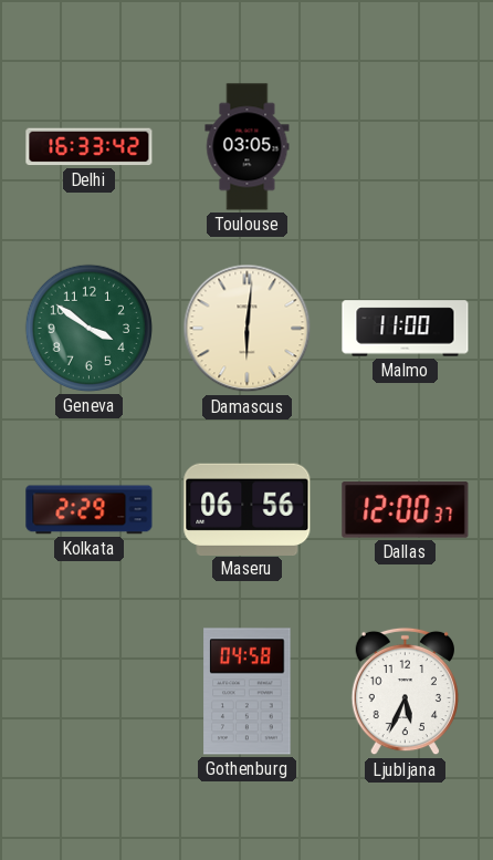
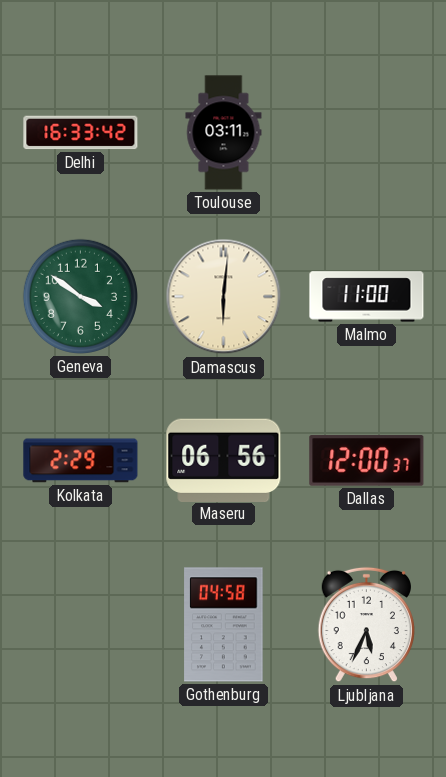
Toulouse: 03:05 -> 03:11
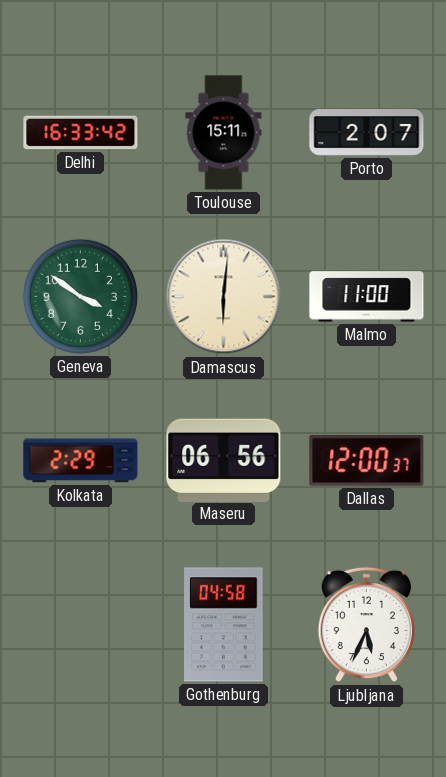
Toulouse: 03:11 -> 15:11
Porto: none -> 2:07
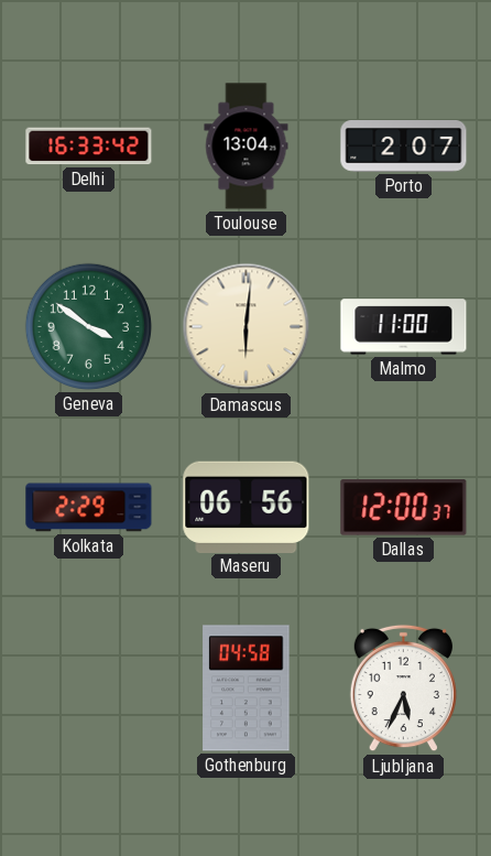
Toulouse: 15:11 -> 13:04
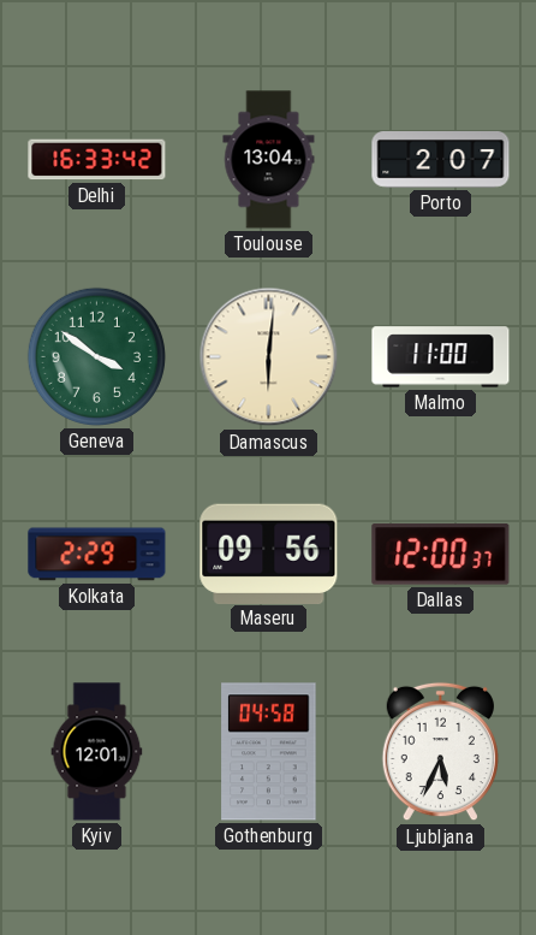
Maseru: 06:56 -> 09:56
Kyiv: none -> 12:01
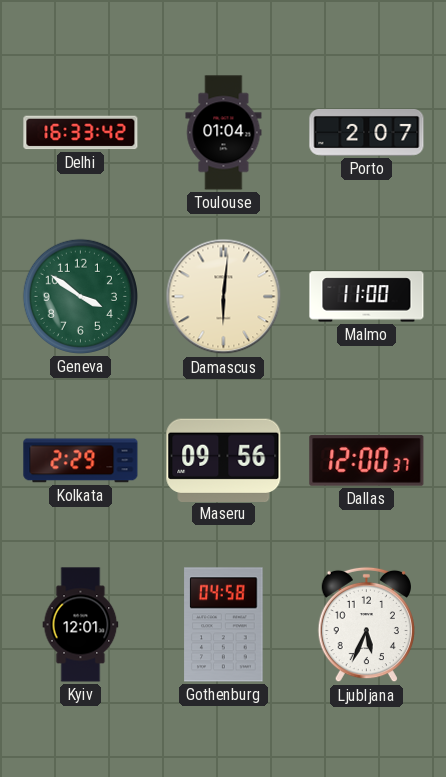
Toulouse: 13:04 -> 01:04
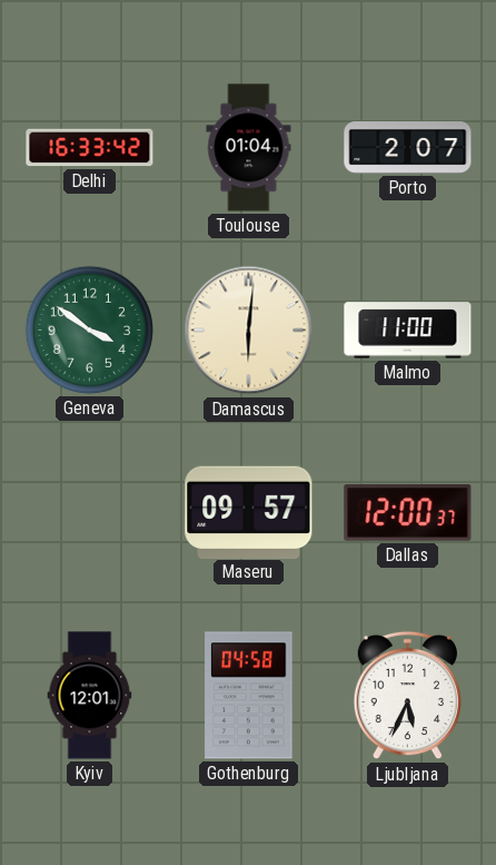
Kolkata: 2:29 -> none
Maseru: 09:56 -> 09:57
